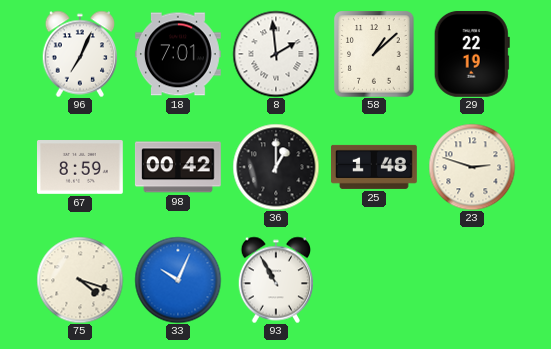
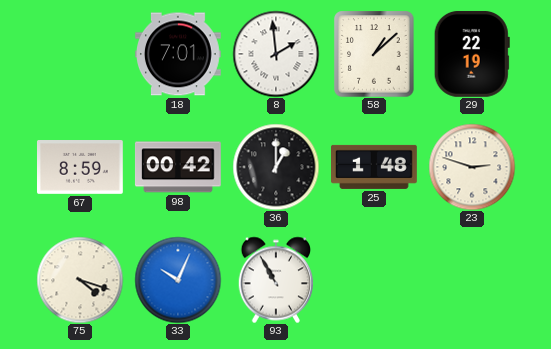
96: 7:04 -> none
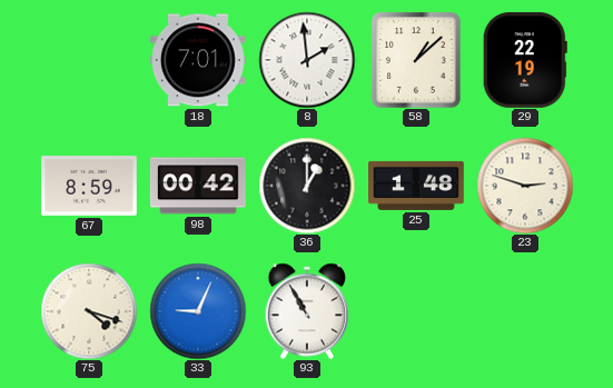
33: 10:04 -> 9:04
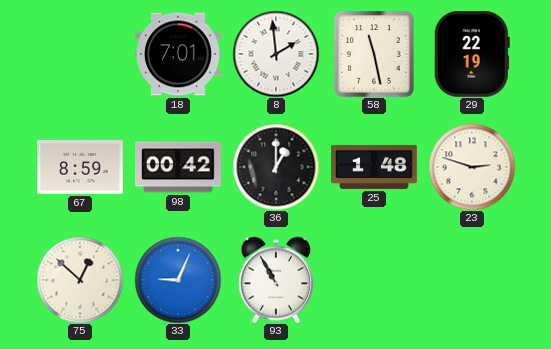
58: 1:08 -> 11:28
75: 4:18 -> 12:52
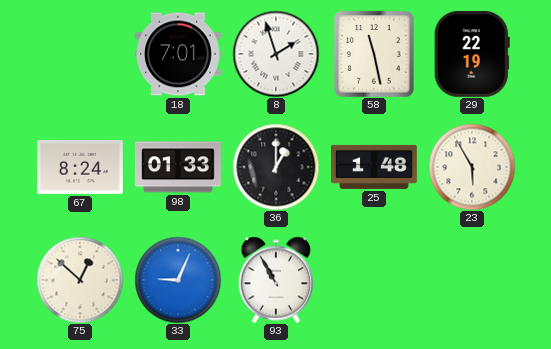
8: 1:59 -> 1:57
67: 8:59 -> 8:24
98: 00:42 -> 01:33
23: 2:48 -> 5:55
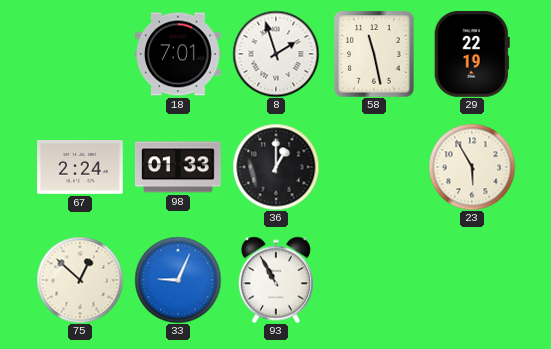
67: 8:24 -> 2:24
25: 1:48 -> none
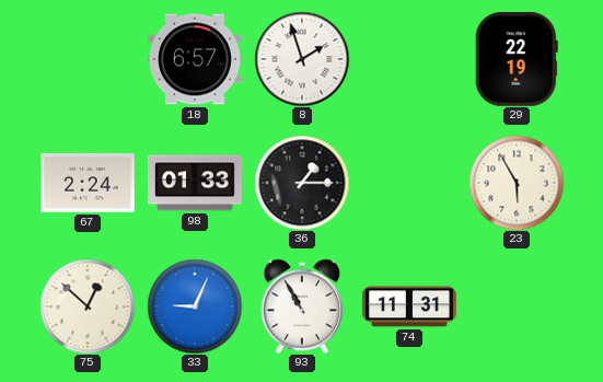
18: 7:01 -> 6:57
58: 11:28 -> none
36: 1:00 -> 1:15
74: none -> 11:31
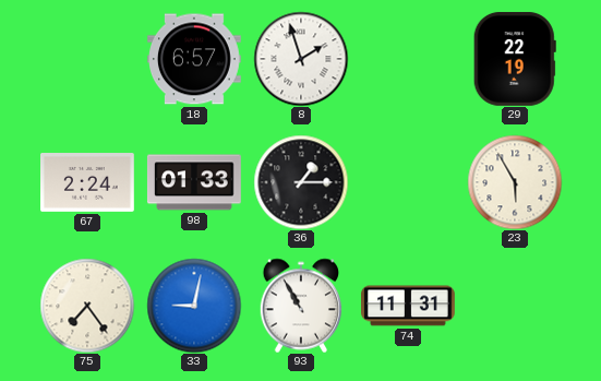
75: 12:52 -> 7:24
33: 9:04 -> 9:02
